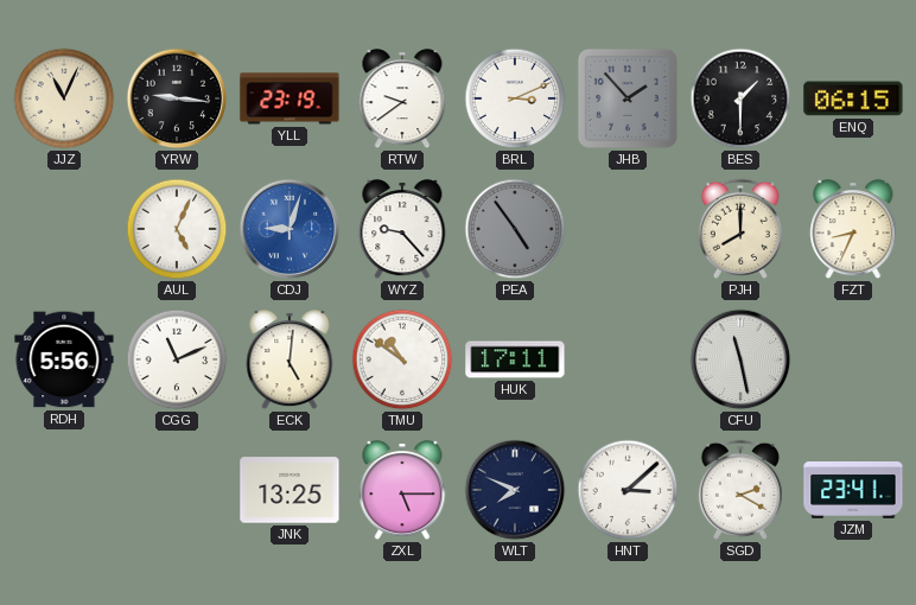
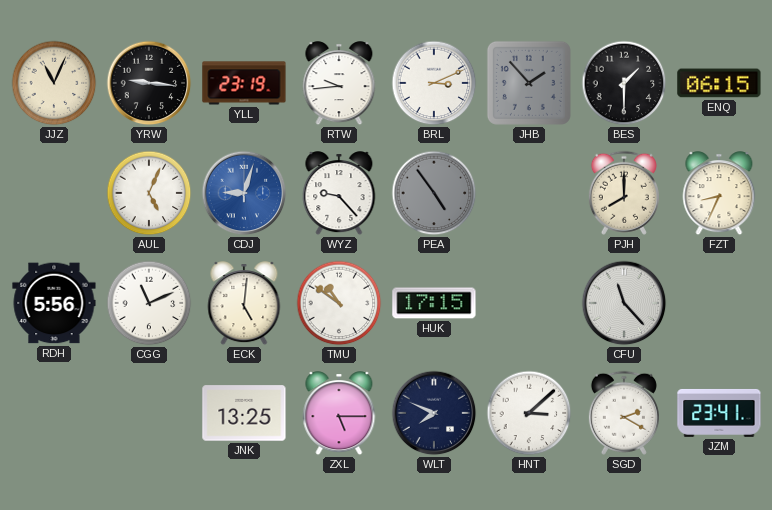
RTW: 9:39 -> 9:44
HUK: 17:11 -> 17:15
CFU: 11:28 -> 11:23
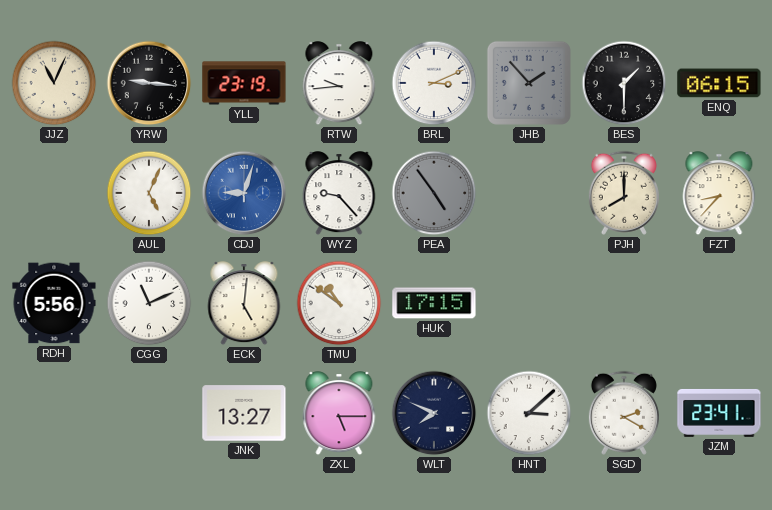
FZT: 8:34 -> 8:37
CFU: 11:23 -> none
JNK: 13:25 -> 13:27
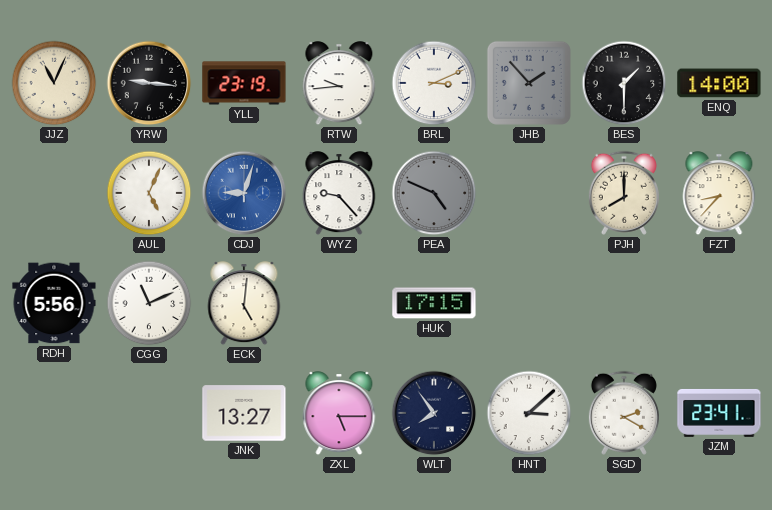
ENQ: 06:15 -> 14:00
PEA: 4:54 -> 4:49
TMU: 10:51 -> none
WLT: 7:49 -> 7:54
